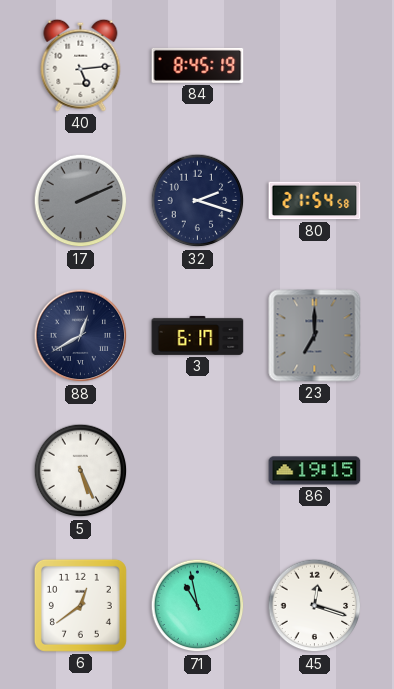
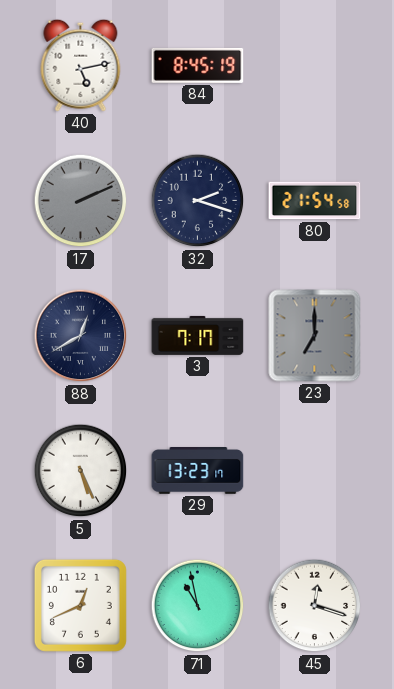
40: 5:14 -> 5:13
3: 6:17 -> 7:17
29: none -> 13:23
86: 19:15 -> none
6: 12:39 -> 12:41
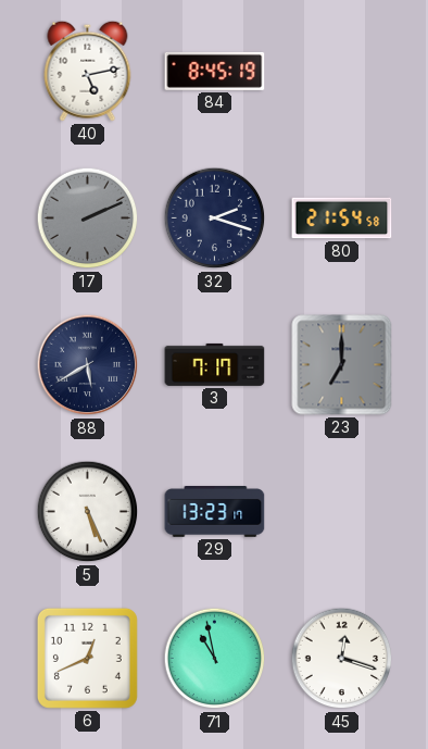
88: 12:40 -> 5:40
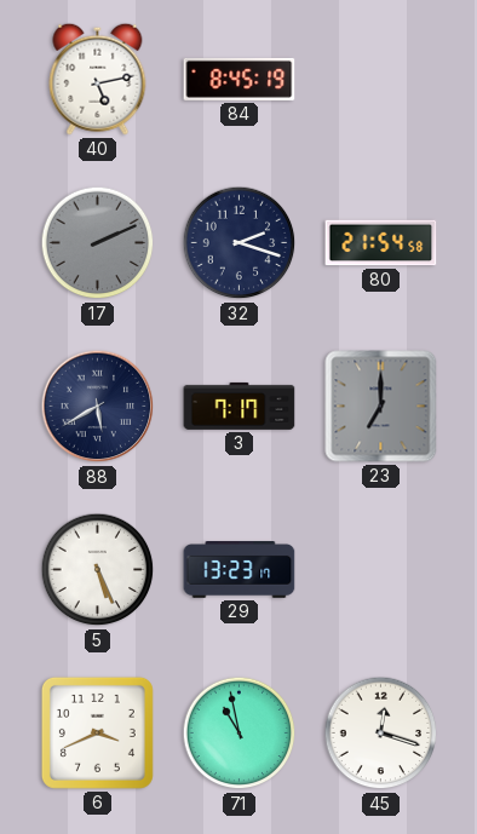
6: 12:41 -> 3:41
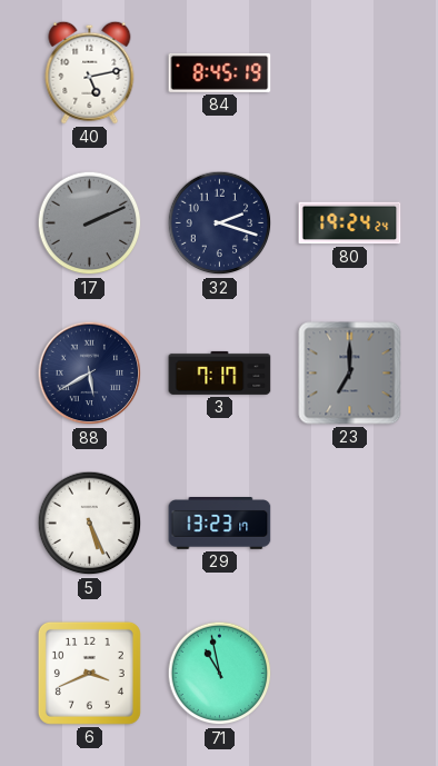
80: 21:54 -> 19:24
45: 12:18 -> none
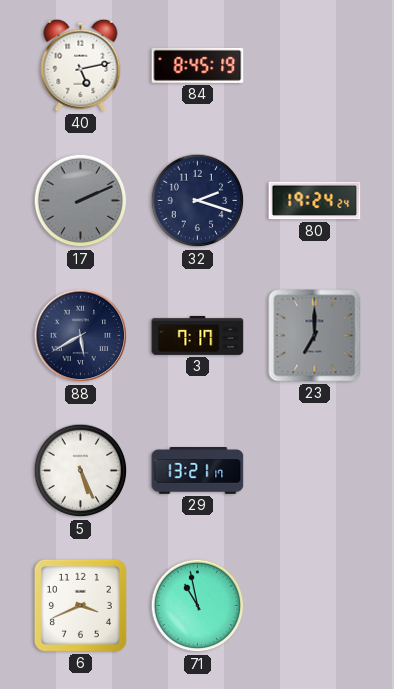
29: 13:23 -> 13:21
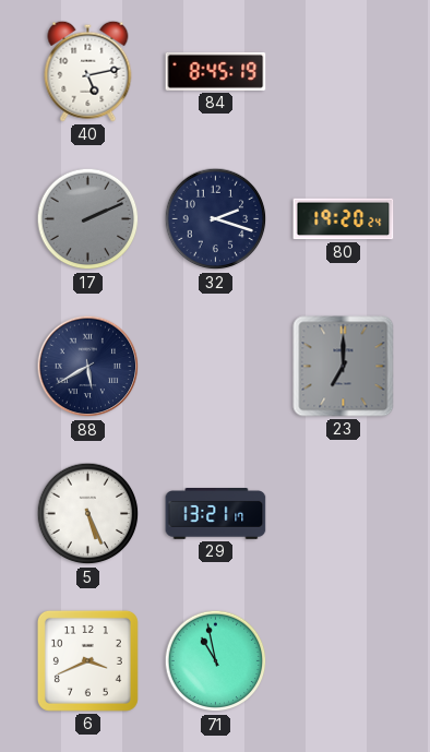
80: 19:24 -> 19:20
3: 7:17 -> none
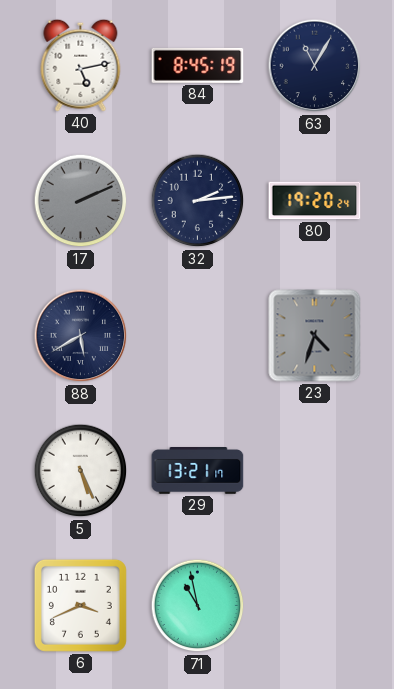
63: none -> 11:05
32: 2:18 -> 2:14
23: 7:00 -> 4:33
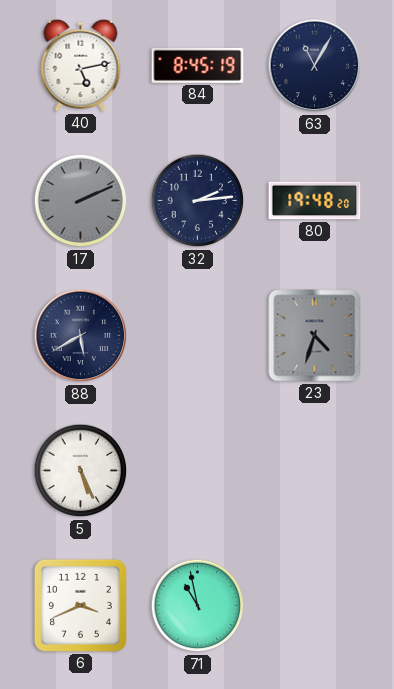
80: 19:20 -> 19:48
29: 13:21 -> none
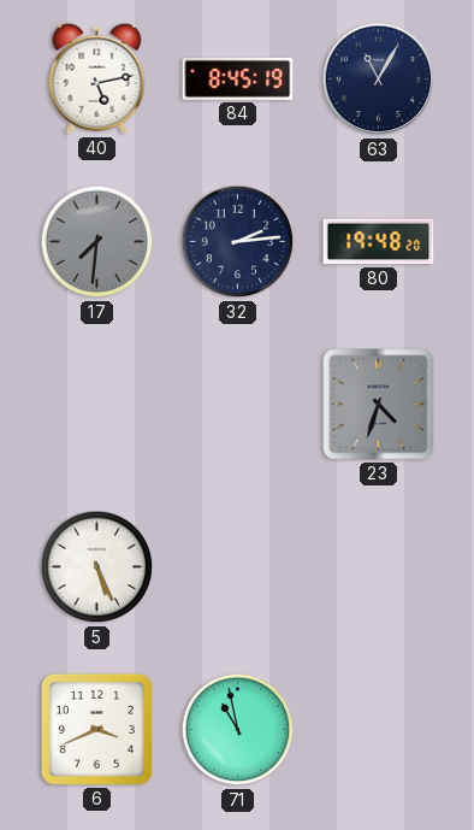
17: 2:11 -> 7:31
88: 5:40 -> none
